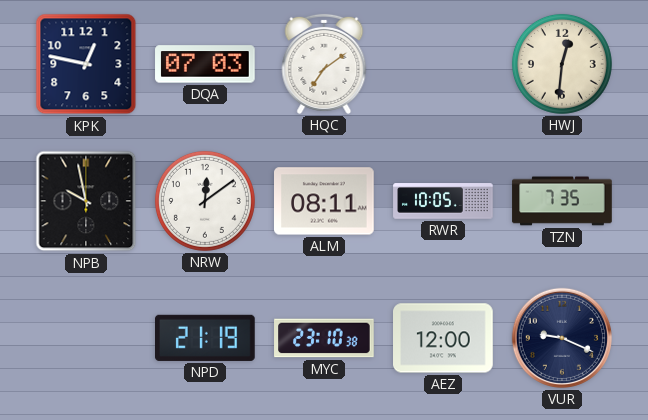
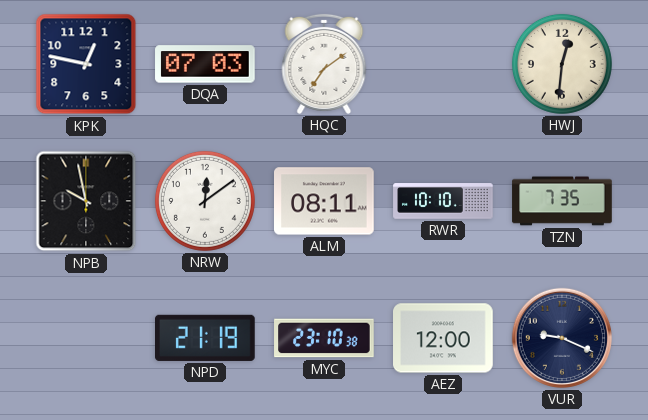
RWR: 10:05 -> 10:10
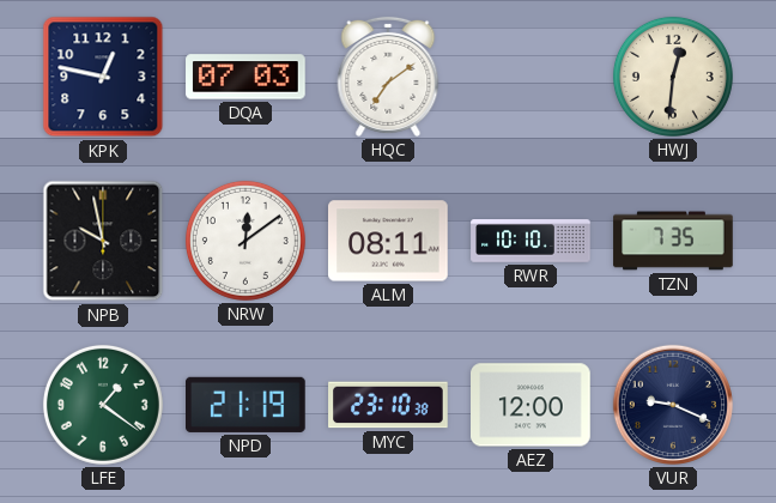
LFE: none -> 1:21
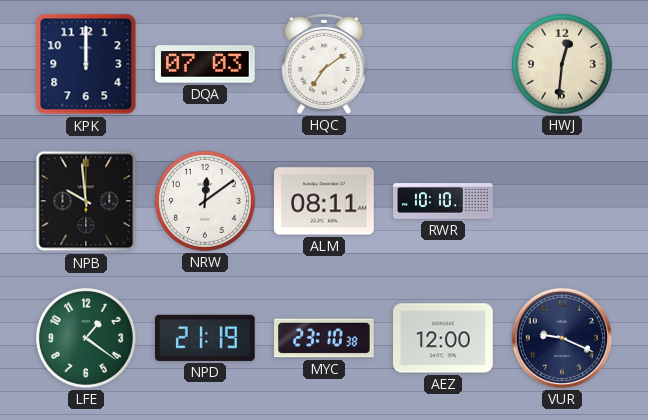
KPK: 12:47 -> 12:00
NPB: 9:58 -> 9:59
TZN: 7:35 -> none
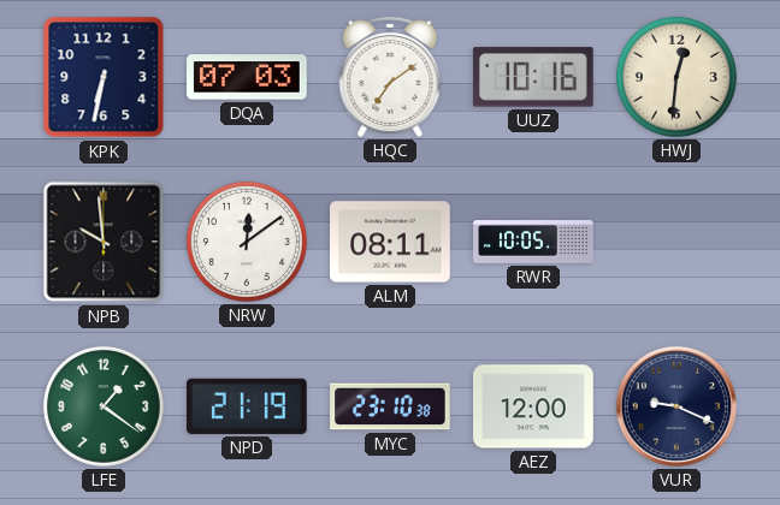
KPK: 12:00 -> 6:32
UUZ: none -> 10:16
RWR: 10:10 -> 10:05
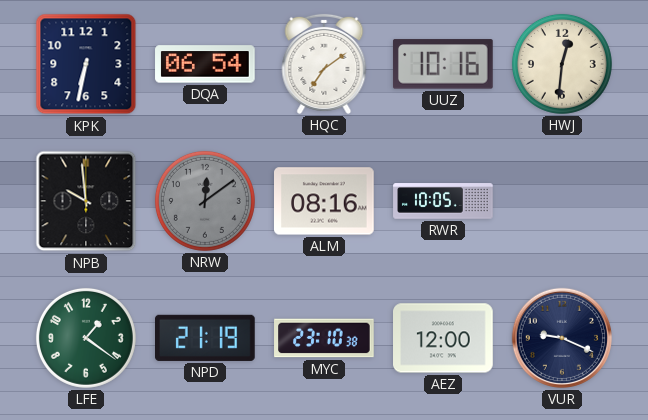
DQA: 07:03 -> 06:54
NRW dial: white -> grey
ALM: 08:11 -> 08:16
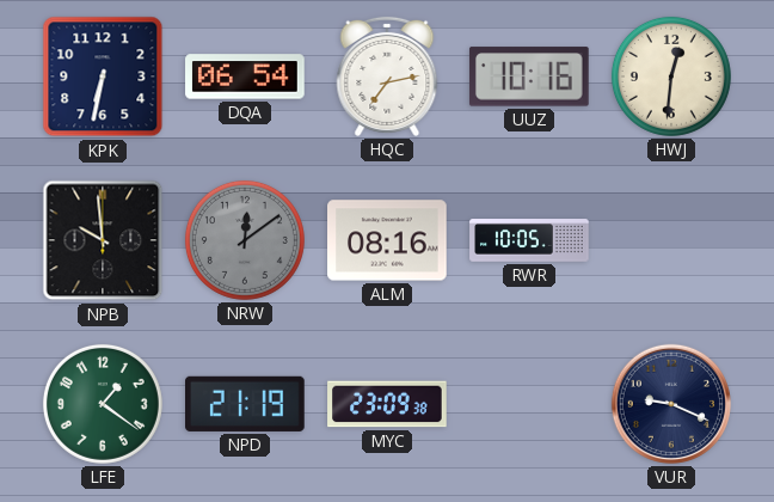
HQC: 7:09 -> 7:13
MYC: 23:10 -> 23:09
AEZ: 12:00 -> none
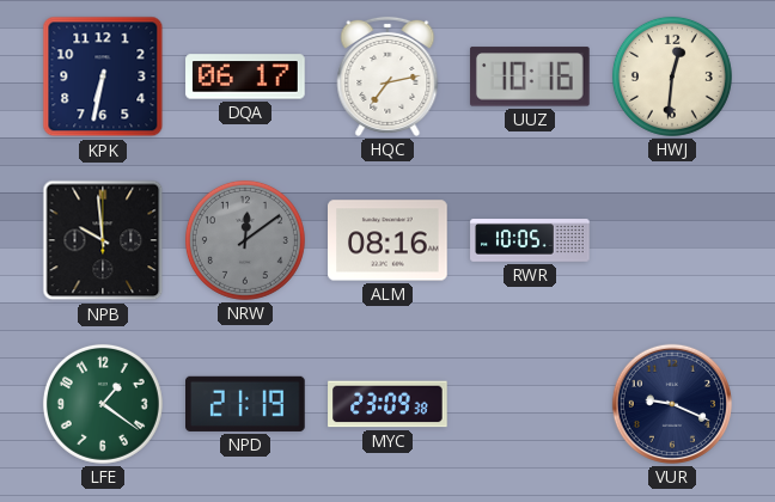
DQA: 06:54 -> 06:17
